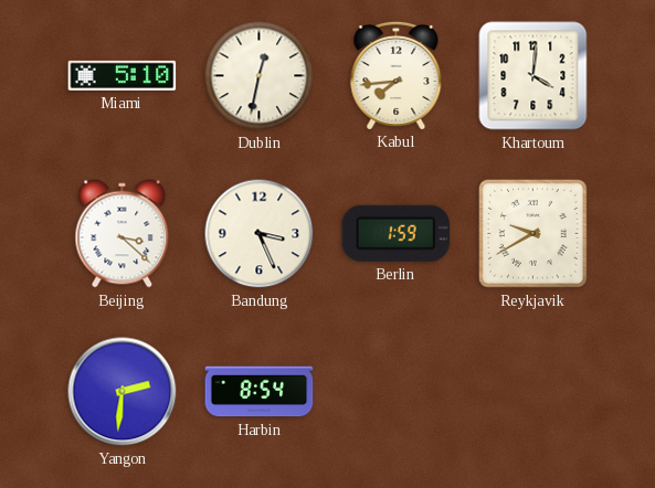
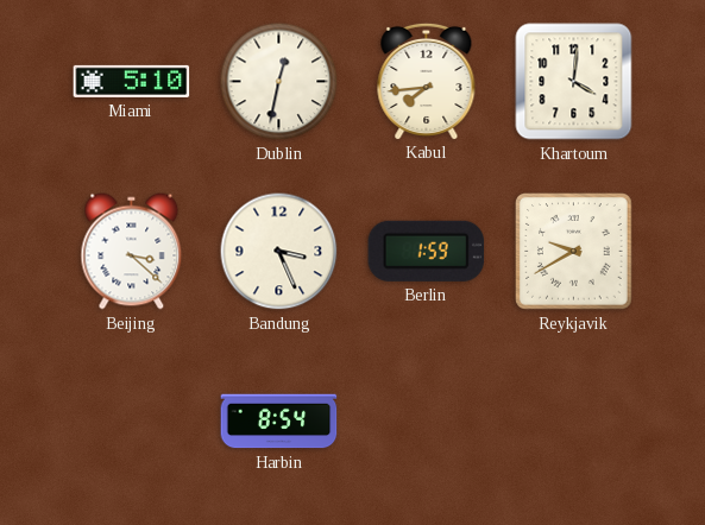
Yangon: 2:31 -> none
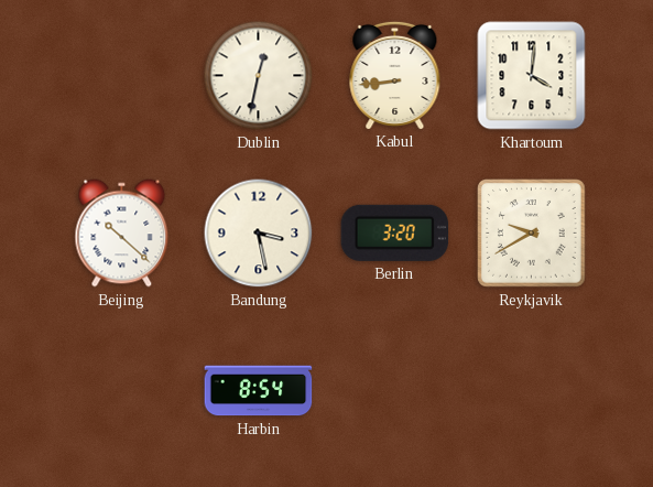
Miami: 5:10 -> none
Kabul: 7:44 -> 8:44
Beijing: 3:22 -> 10:22
Bandung: 3:26 -> 3:28
Berlin: 1:59 -> 3:20
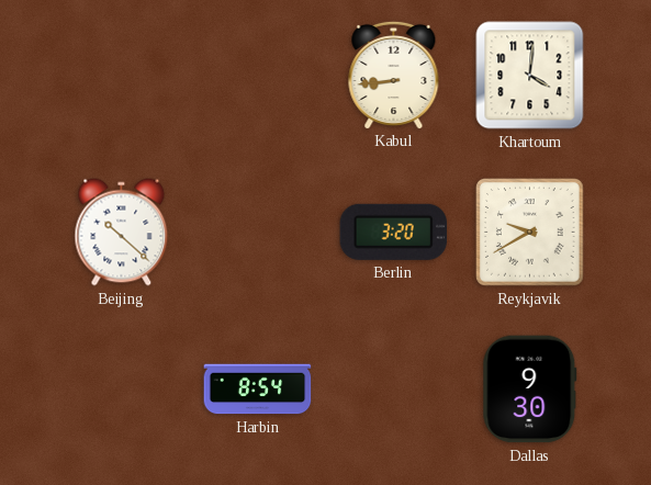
Dublin: 12:32 -> none
Bandung: 3:28 -> none
Dallas: none -> 9:30
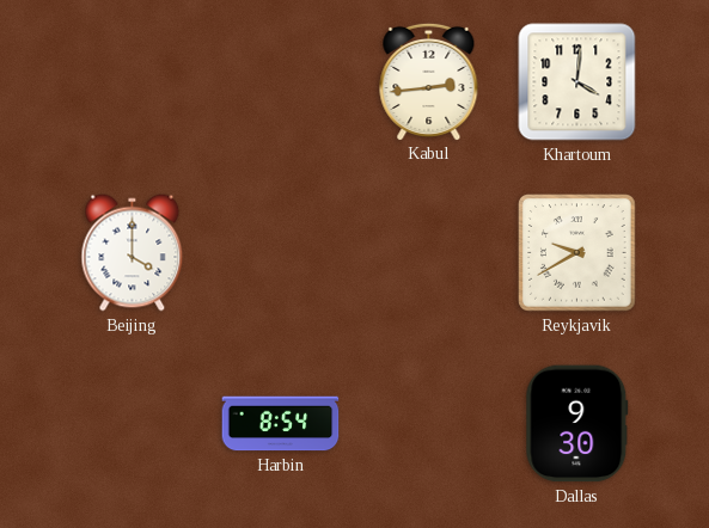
Kabul: 8:44 -> 2:44
Beijing: 10:22 -> 4:00
Berlin: 3:20 -> none
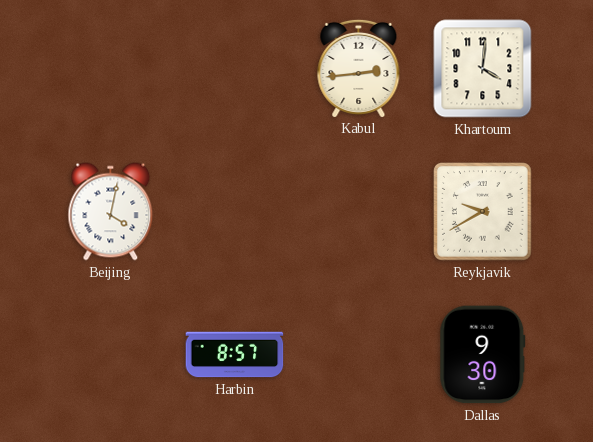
Beijing: 4:00 -> 4:02
Harbin: 8:54 -> 8:57
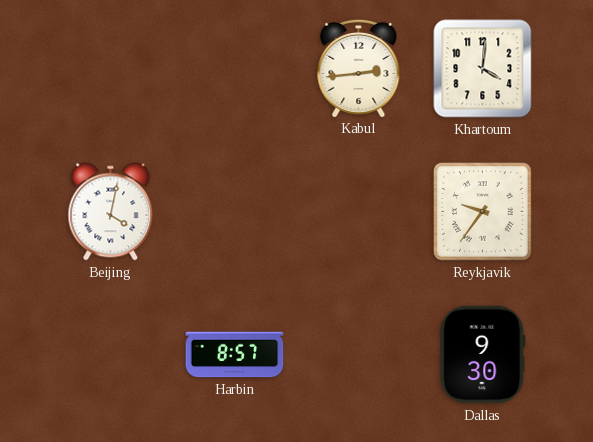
Reykjavik: 9:40 -> 9:36
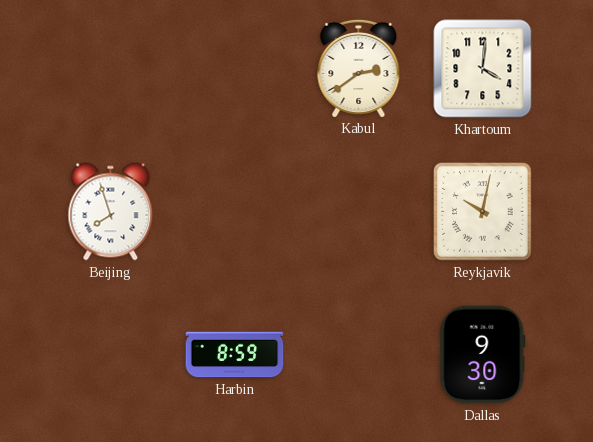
Kabul: 2:44 -> 2:39
Beijing: 4:02 -> 7:57
Reykjavik: 9:36 -> 10:02
Harbin: 8:57 -> 8:59
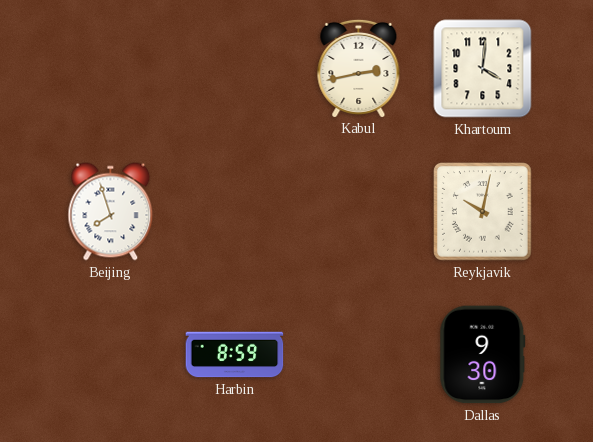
Kabul: 2:39 -> 2:43
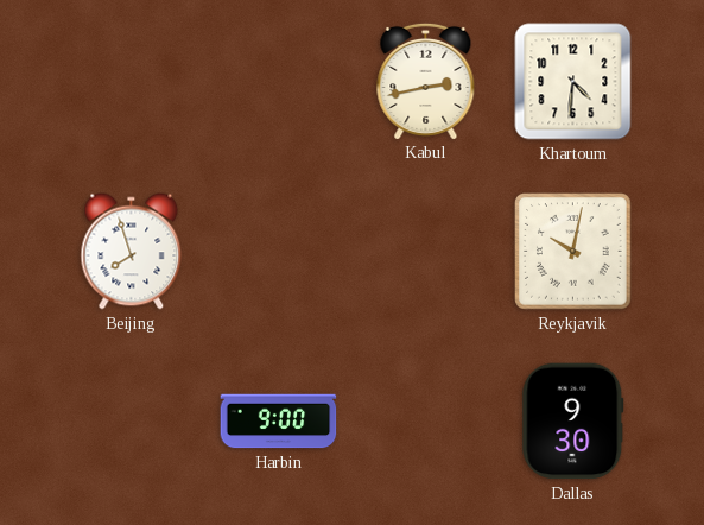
Khartoum: 4:01 -> 4:31
Harbin: 8:59 -> 9:00
